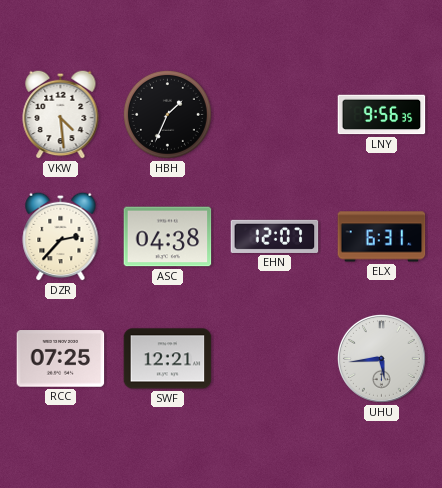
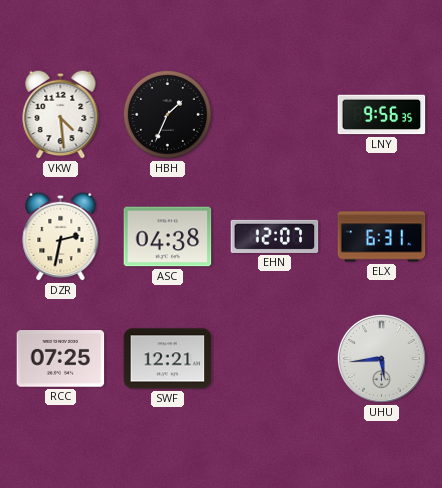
DZR: 2:37 -> 2:32
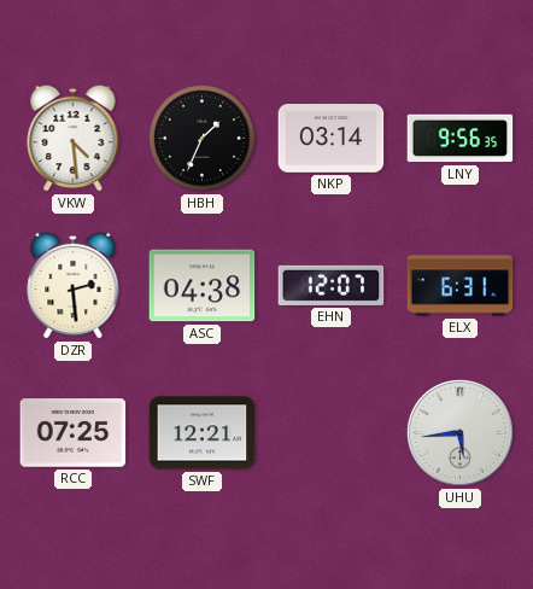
NKP: none -> 03:14
DZR: 2:32 -> 2:29
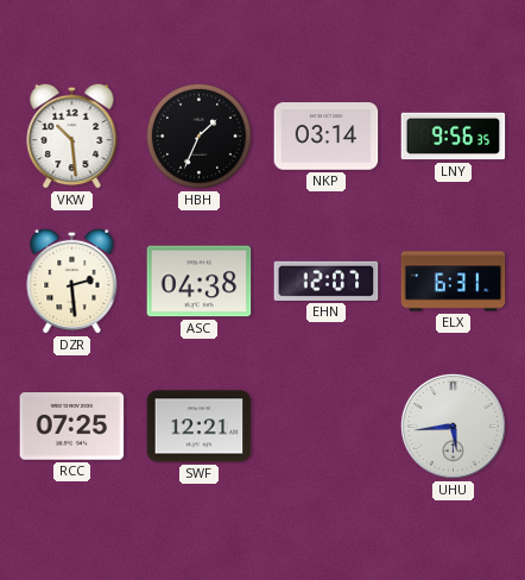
VKW: 4:29 -> 10:29
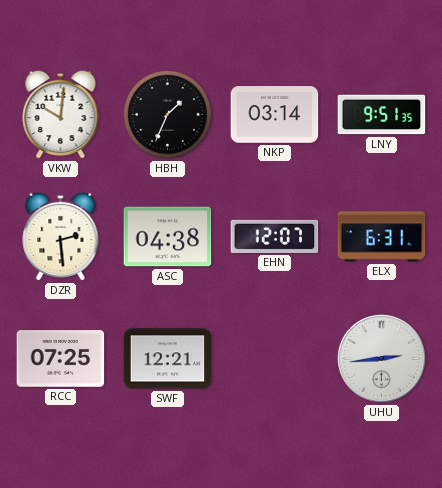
VKW: 10:29 -> 10:01
LNY: 9:56 -> 9:51
UHU: 5:44 -> 2:44
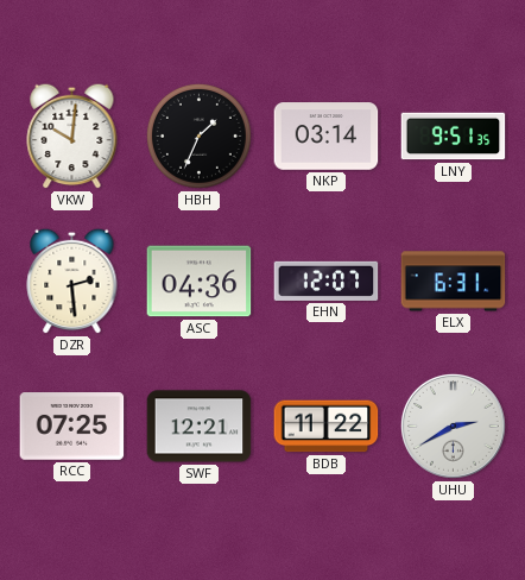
ASC: 04:38 -> 04:36
BDB: none -> 11:22
UHU: 2:44 -> 2:40
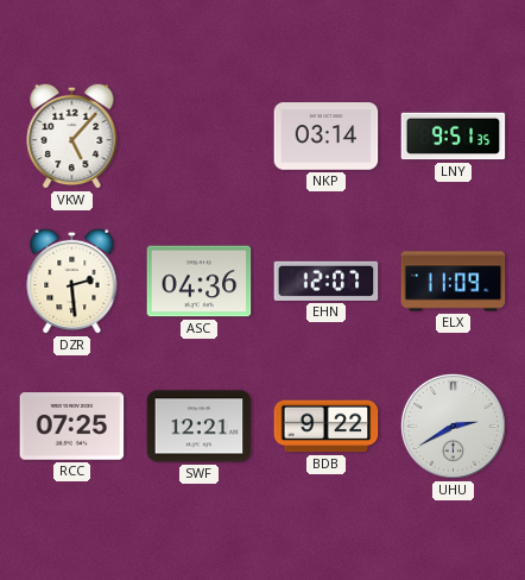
VKW: 10:01 -> 5:07
HBH: 1:34 -> none
ELX: 6:31 -> 11:09
BDB: 11:22 -> 9:22
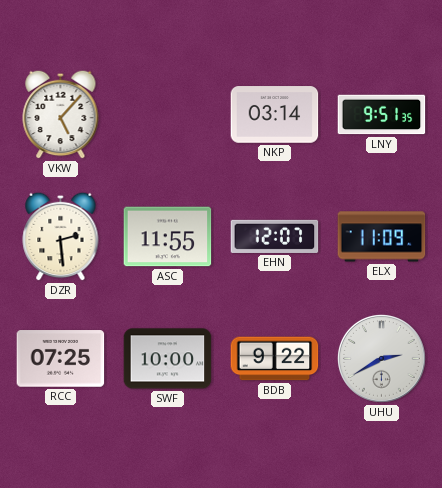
ASC: 04:36 -> 11:55
SWF: 12:21 -> 10:00
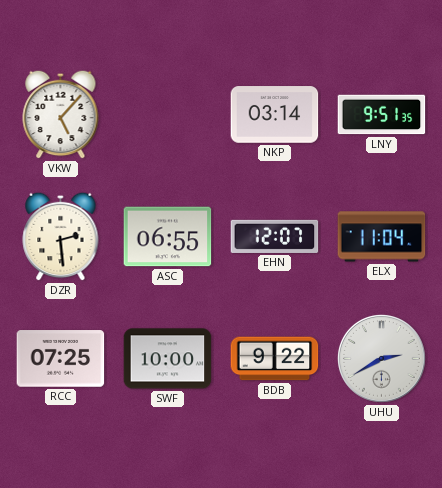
ASC: 11:55 -> 06:55
ELX: 11:09 -> 11:04
